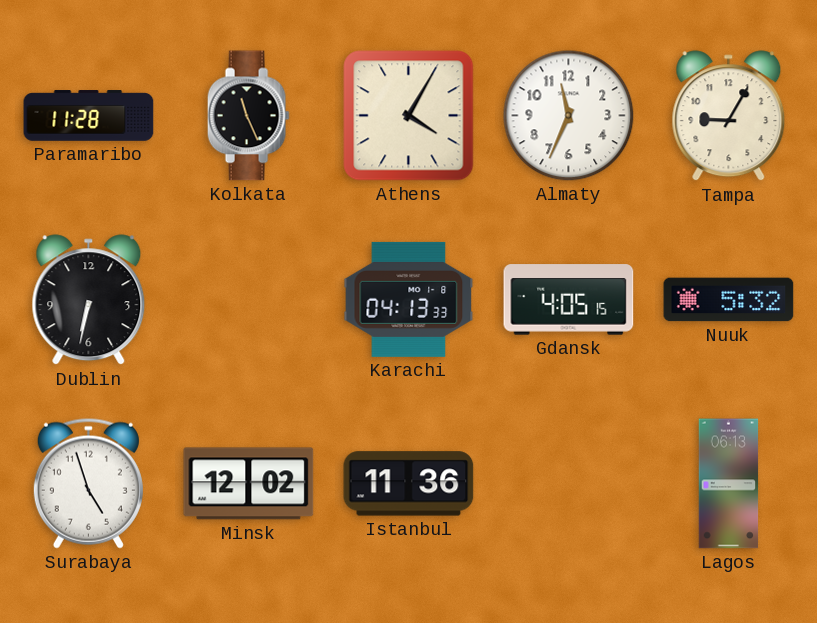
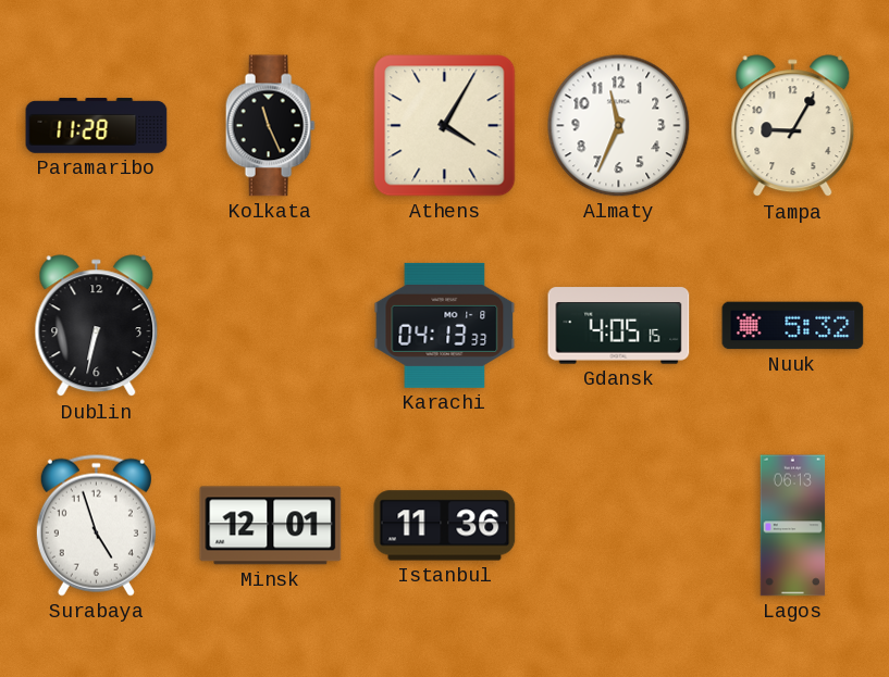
Minsk: 12:02 -> 12:01
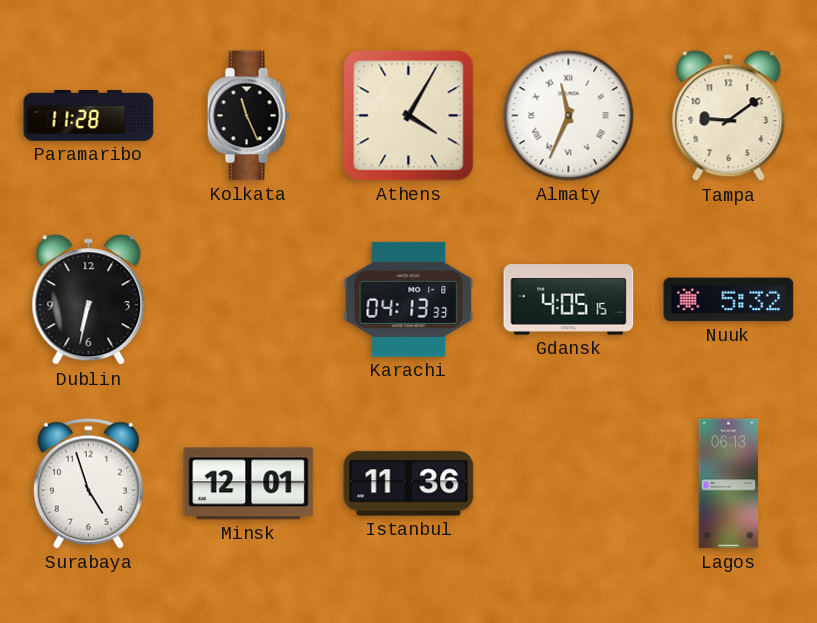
Almaty numerals: Arabic -> Roman
Tampa: 9:05 -> 9:09
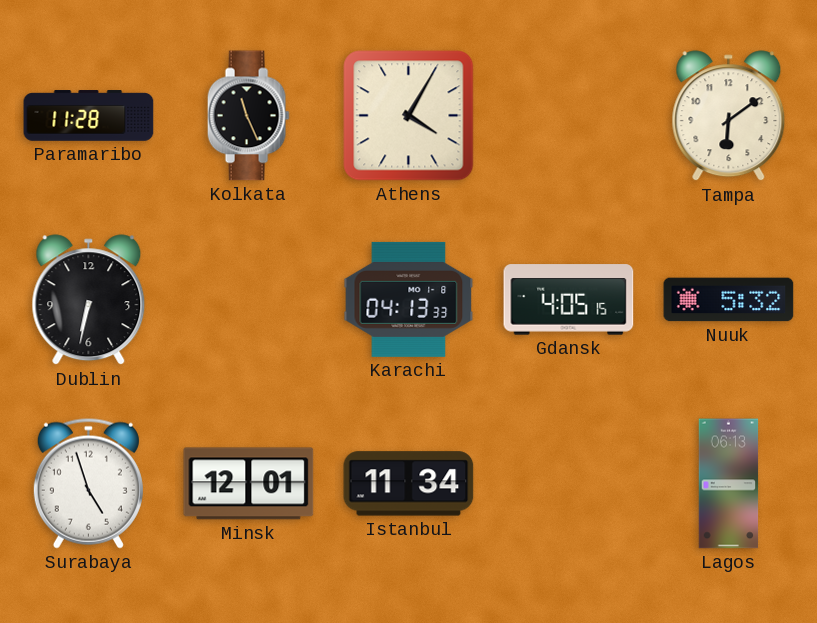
Almaty: 11:34 -> none
Tampa: 9:09 -> 6:09
Istanbul: 11:36 -> 11:34
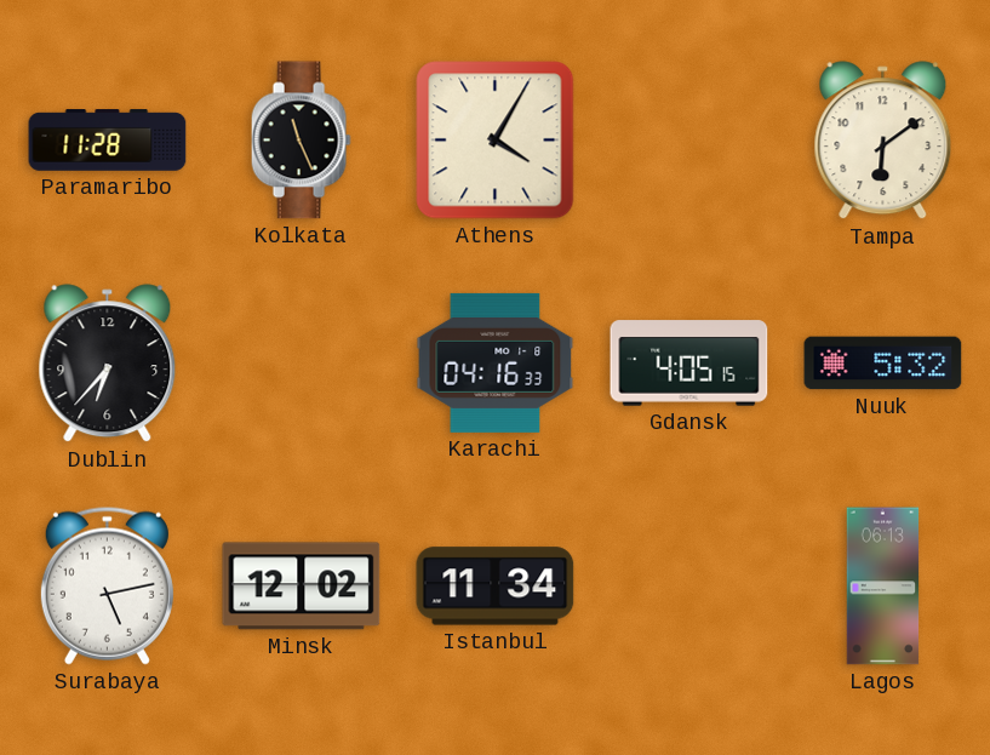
Dublin: 6:32 -> 6:37
Karachi: 04:13 -> 04:16
Surabaya: 4:57 -> 5:13
Minsk: 12:01 -> 12:02
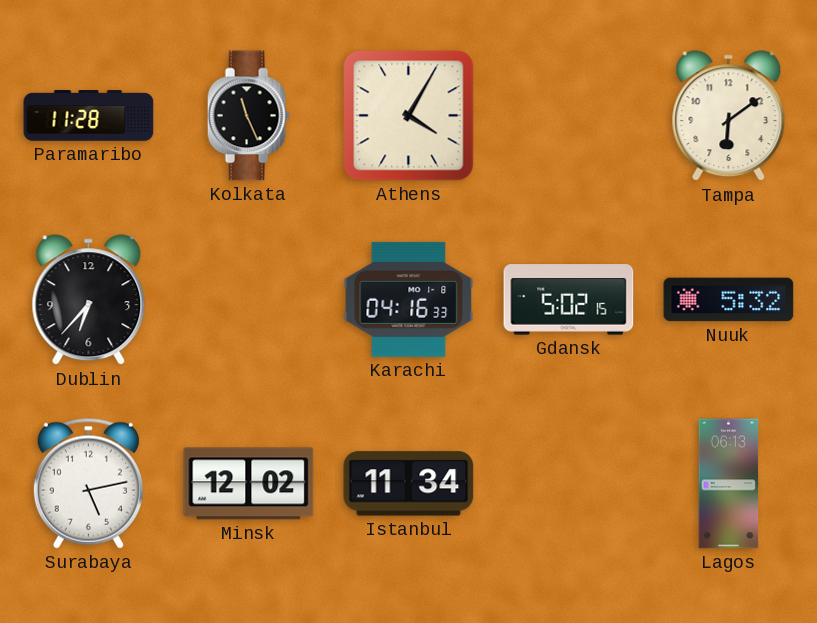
Gdansk: 4:05 -> 5:02
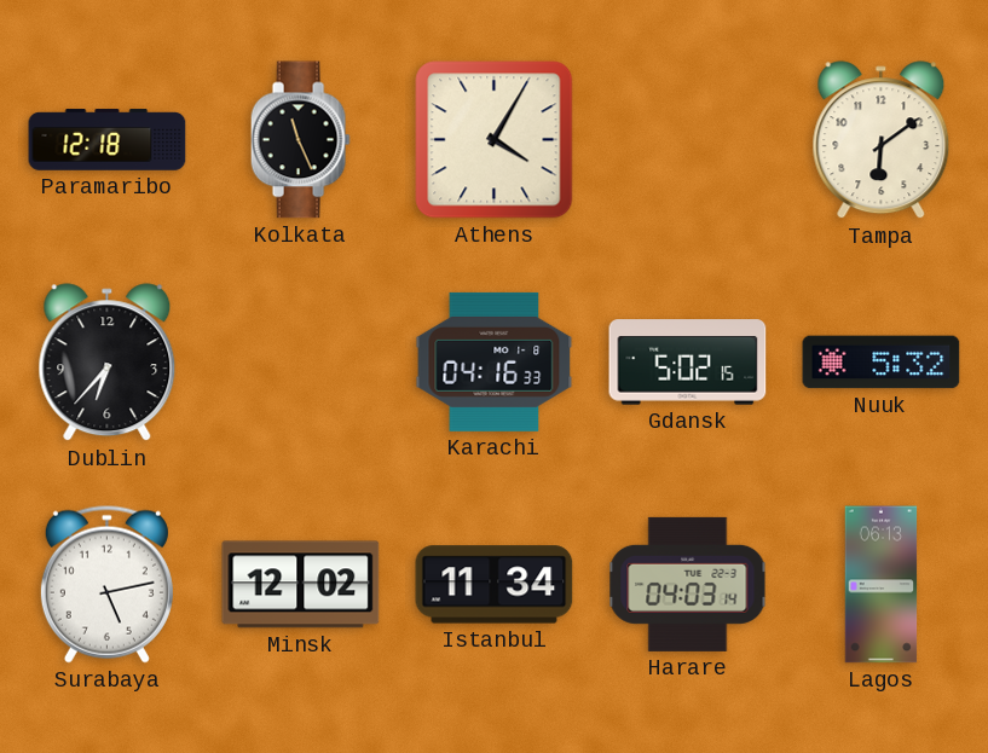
Paramaribo: 11:28 -> 12:18
Harare: none -> 04:03
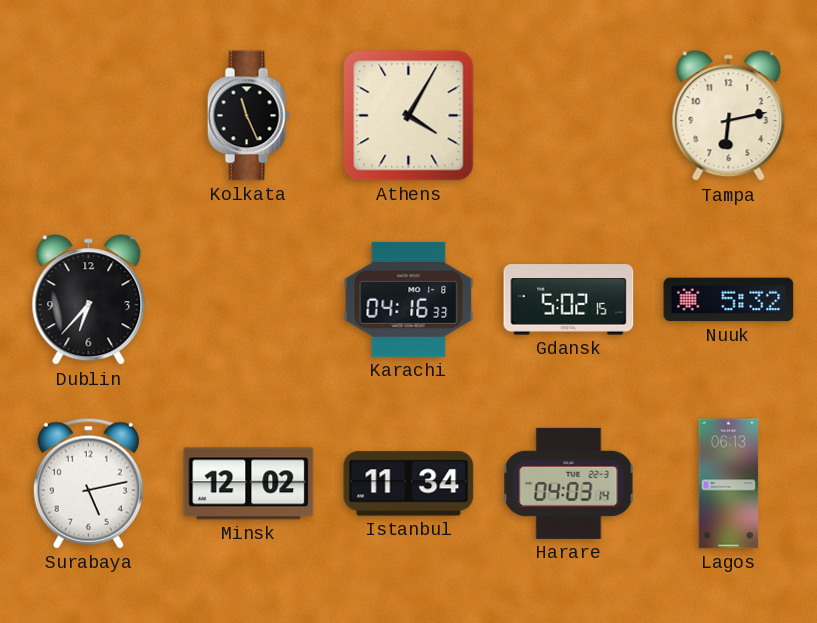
Paramaribo: 12:18 -> none
Tampa: 6:09 -> 6:13
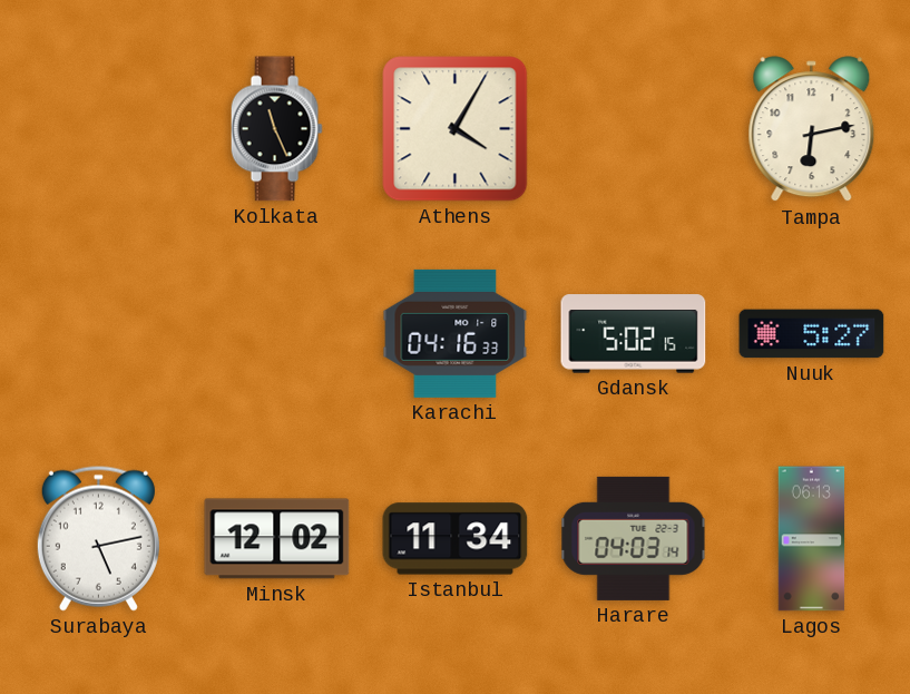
Dublin: 6:37 -> none
Nuuk: 5:32 -> 5:27
